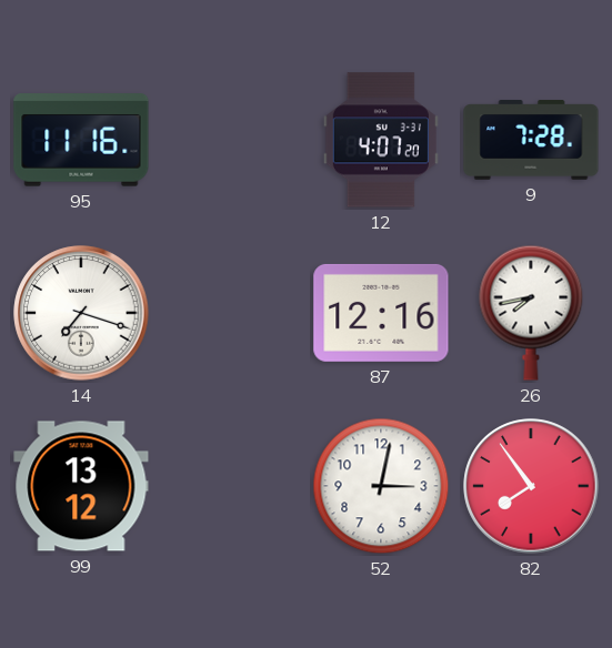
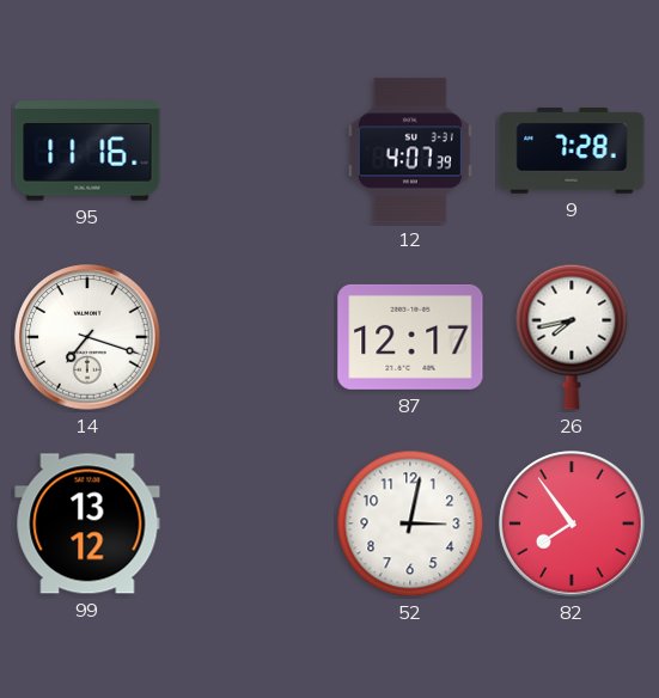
12: 4:07:20 -> 4:07:39
87: 12:16 -> 12:17
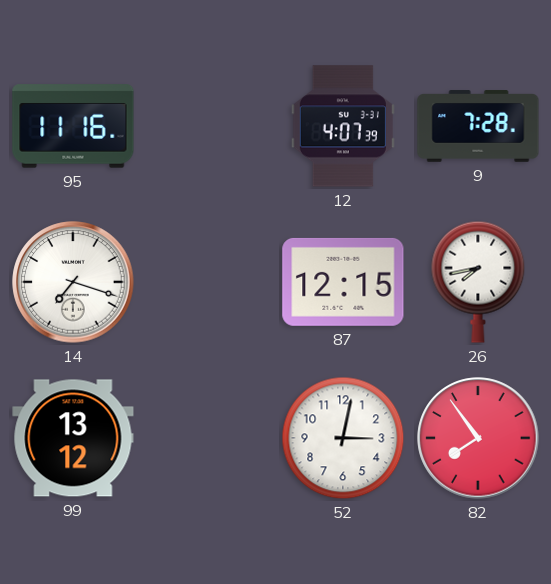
87: 12:17 -> 12:15
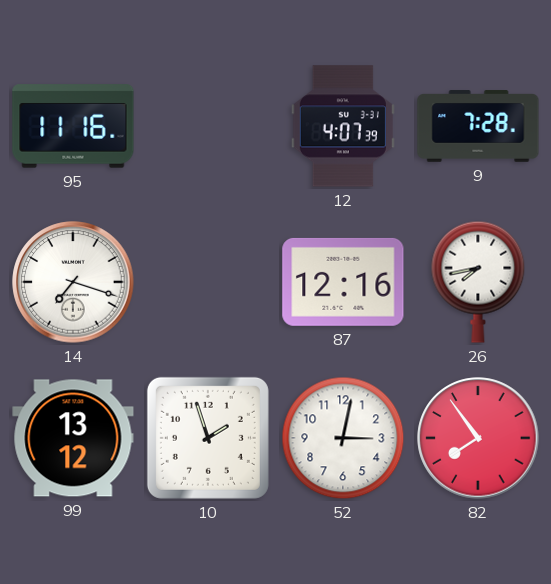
87: 12:15 -> 12:16
10: none -> 1:57
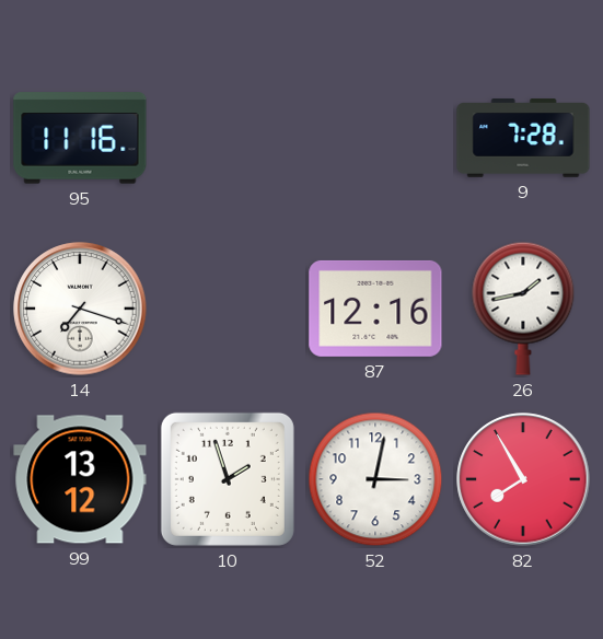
12: 4:07 -> none
26: 7:43 -> 1:43
82: 7:54 -> 7:55
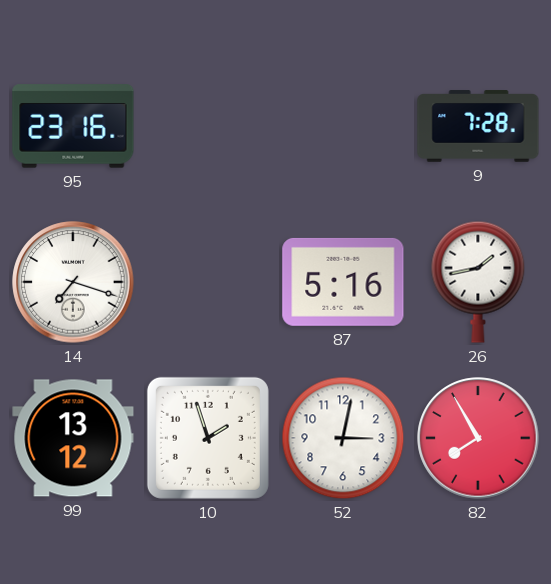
95: 11:16 -> 23:16
87: 12:16 -> 5:16
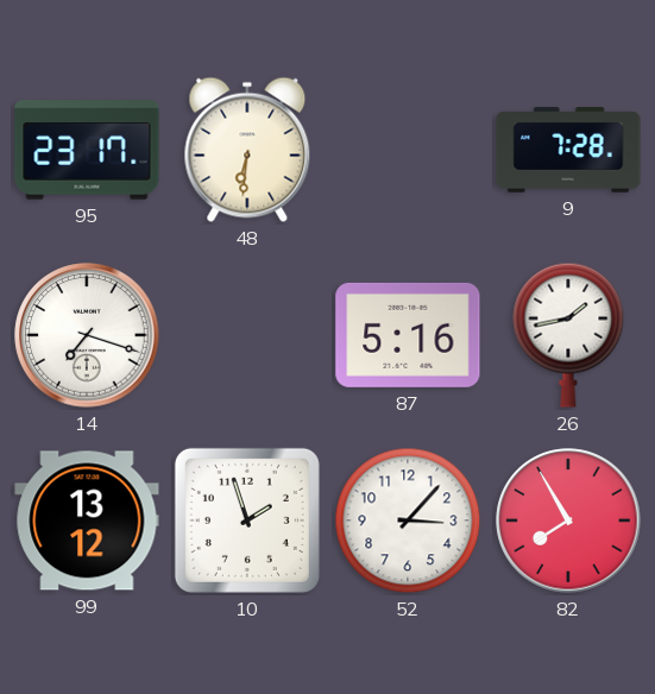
95: 23:16 -> 23:17
48: none -> 6:31
52: 3:02 -> 3:07
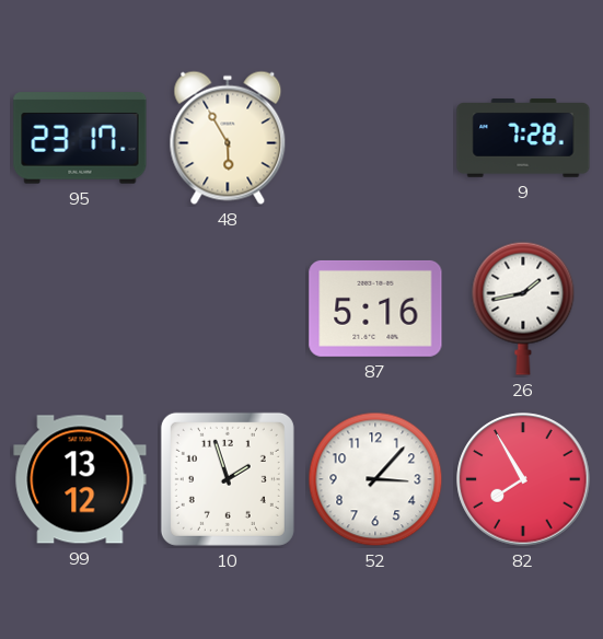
48: 6:31 -> 5:55
14: 7:18 -> none
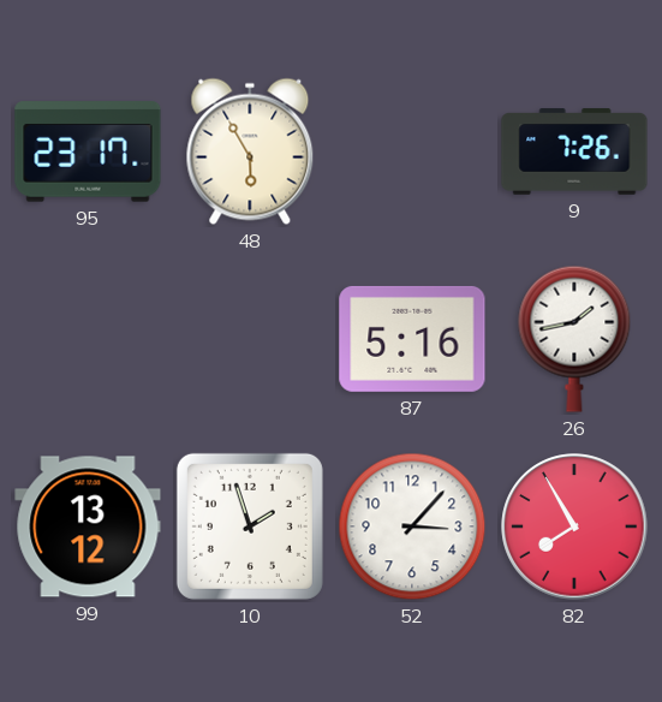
9: 7:28 -> 7:26
